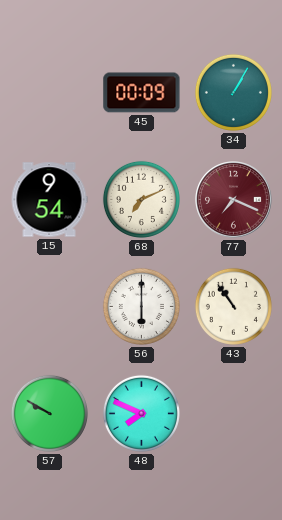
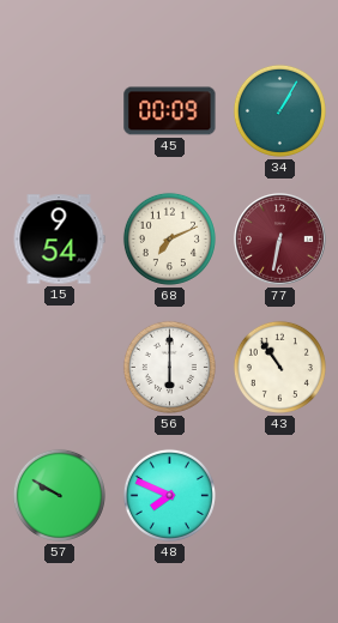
77: 7:19 -> 6:32
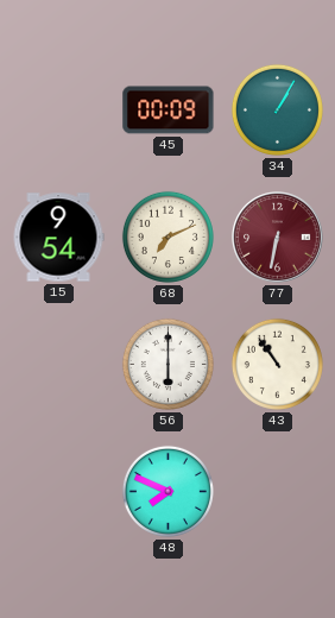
57: 9:50 -> none
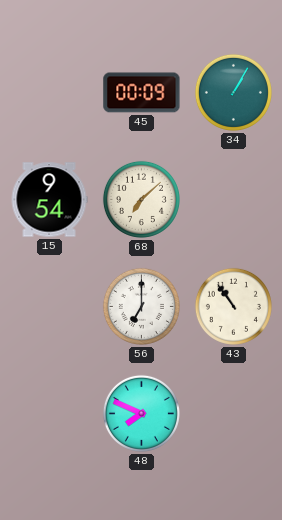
68: 7:11 -> 7:08
77: 6:32 -> none
56: 6:00 -> 7:00
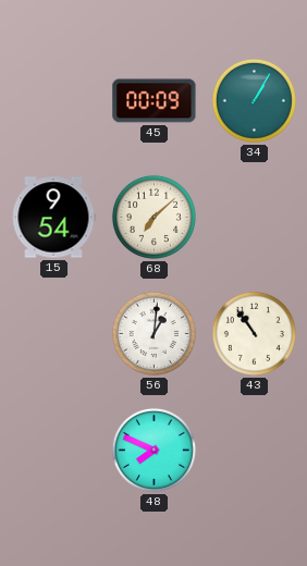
56: 7:00 -> 1:01
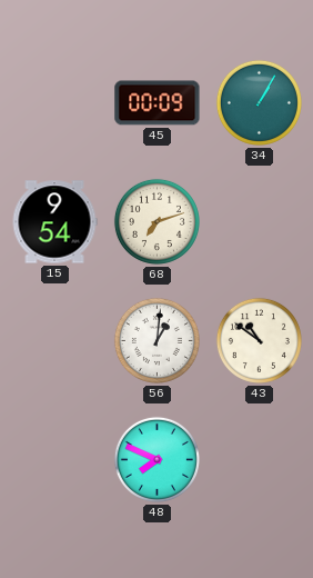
68: 7:08 -> 7:12
43: 10:54 -> 10:51
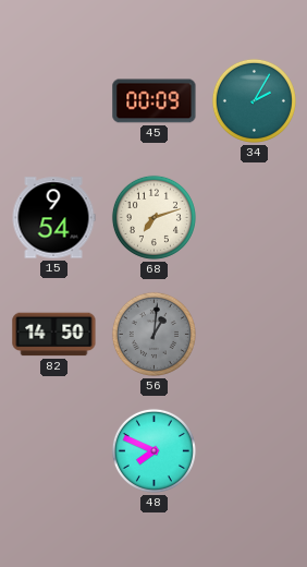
34: 1:05 -> 2:05
82: none -> 14:50
56 dial: white -> grey
43: 10:51 -> none
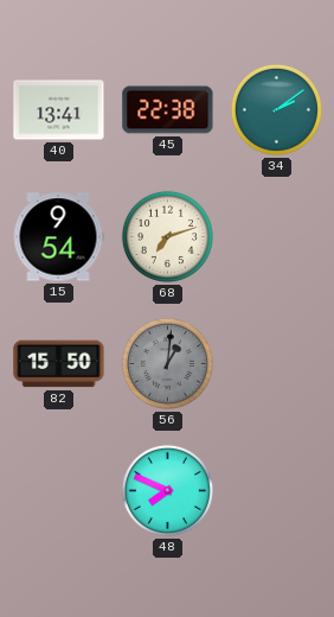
40: none -> 13:41
45: 00:09 -> 22:38
34: 2:05 -> 2:09
82: 14:50 -> 15:50
